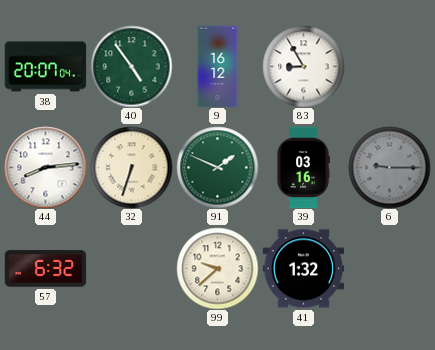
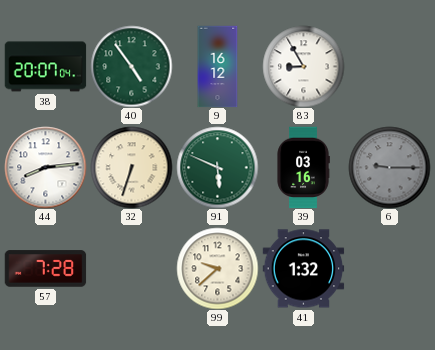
91: 1:49 -> 5:49
57: 6:32 -> 7:28
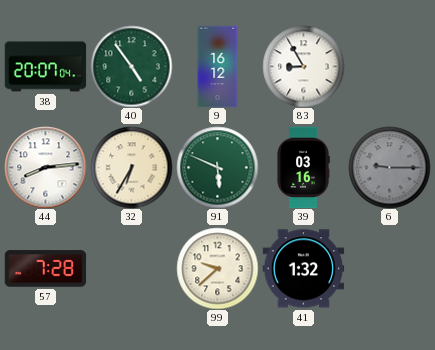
32: 6:33 -> 6:35
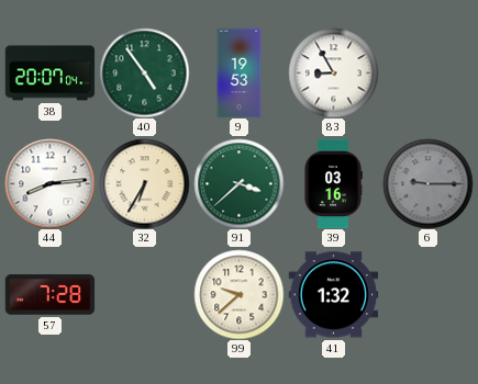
9: 16:12 -> 19:53
91: 5:49 -> 3:38
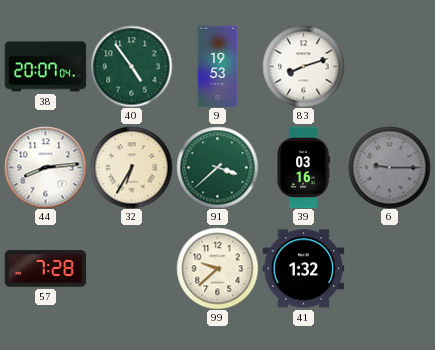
83: 8:55 -> 8:12
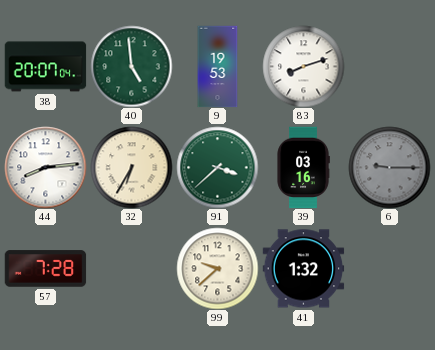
40: 4:54 -> 4:59
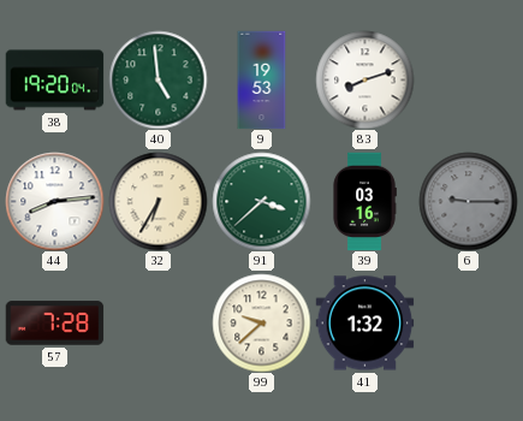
38: 20:07 -> 19:20
